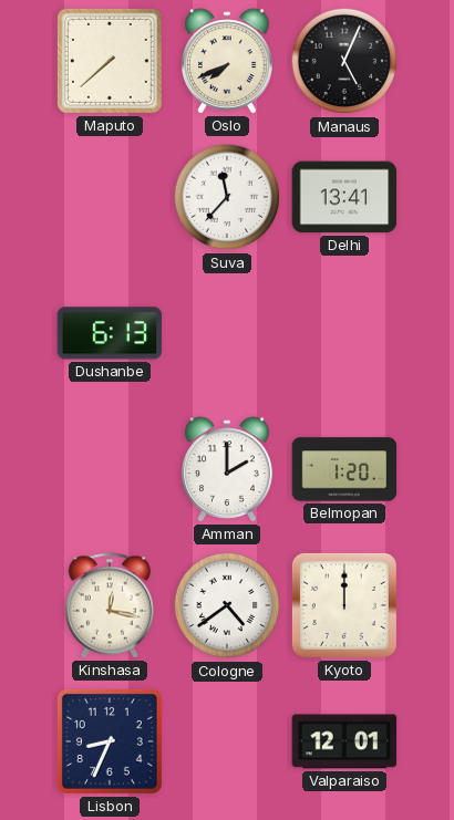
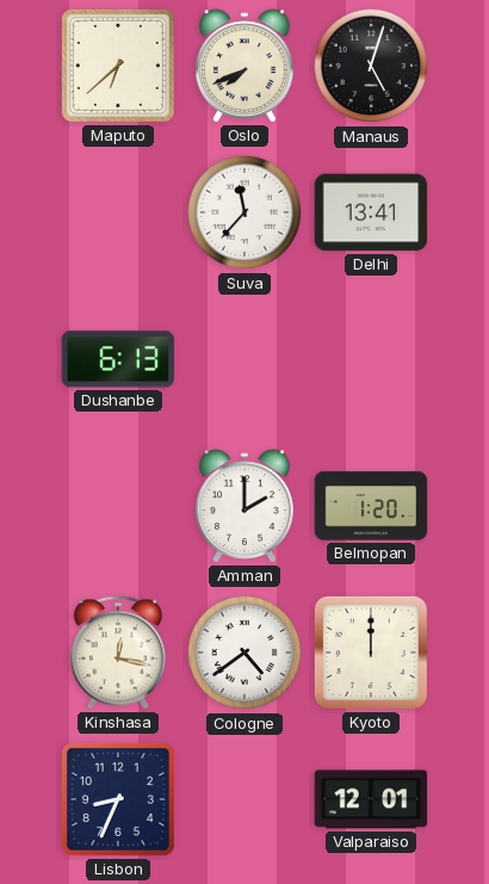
Maputo: 7:38 -> 6:38
Manaus: 5:04 -> 5:03
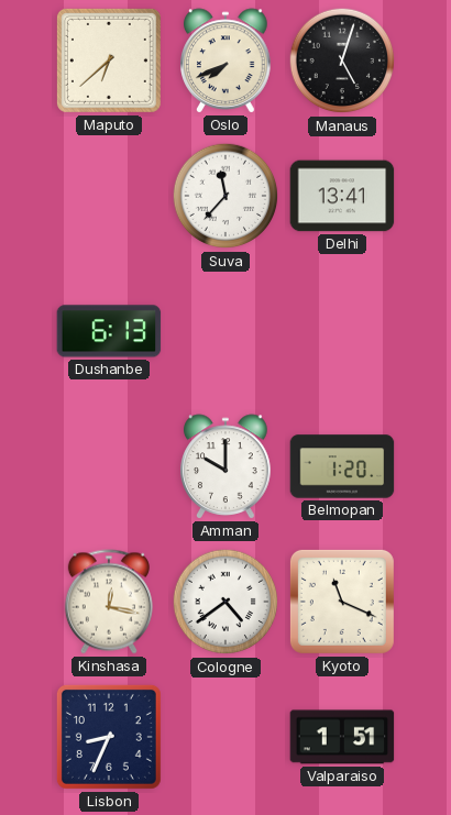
Amman: 2:00 -> 10:00
Kyoto: 12:00 -> 11:19
Valparaiso: 12:01 -> 1:51
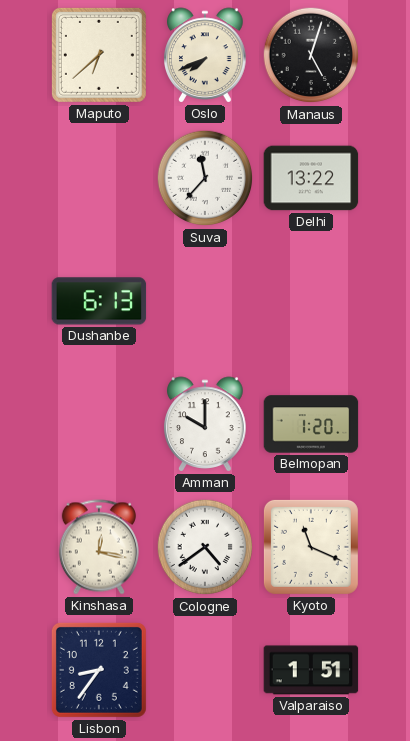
Delhi: 13:41 -> 13:22
Lisbon: 8:34 -> 8:36
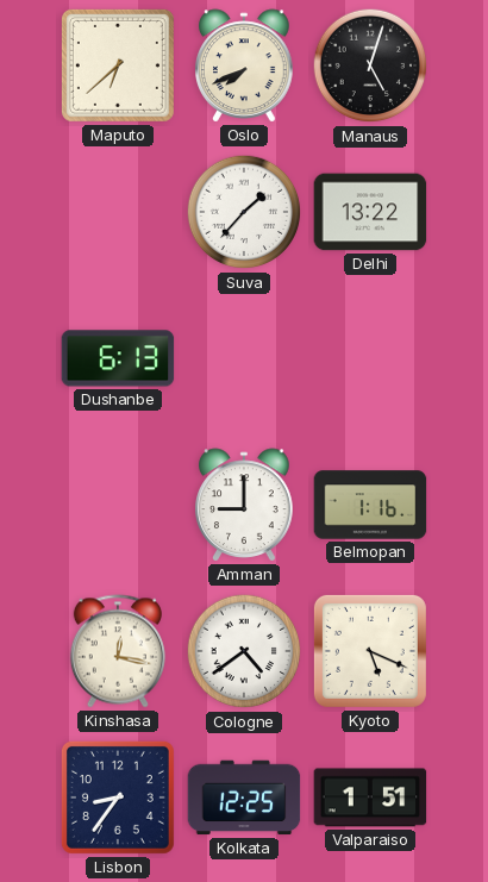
Suva: 11:37 -> 1:37
Amman: 10:00 -> 9:00
Belmopan: 1:20 -> 1:16
Kyoto: 11:19 -> 5:19
Kolkata: none -> 12:25
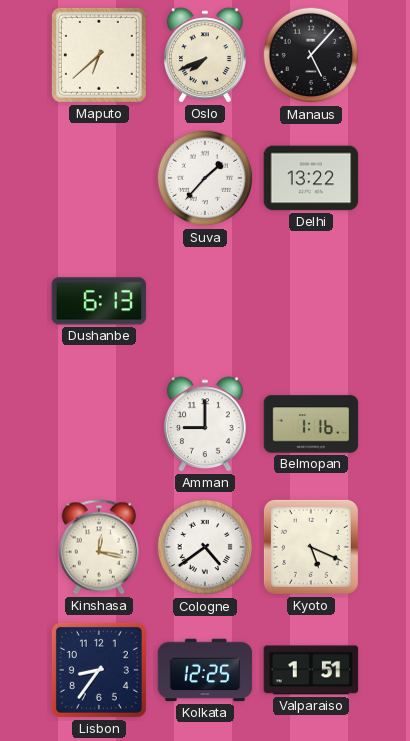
Manaus: 5:03 -> 5:07
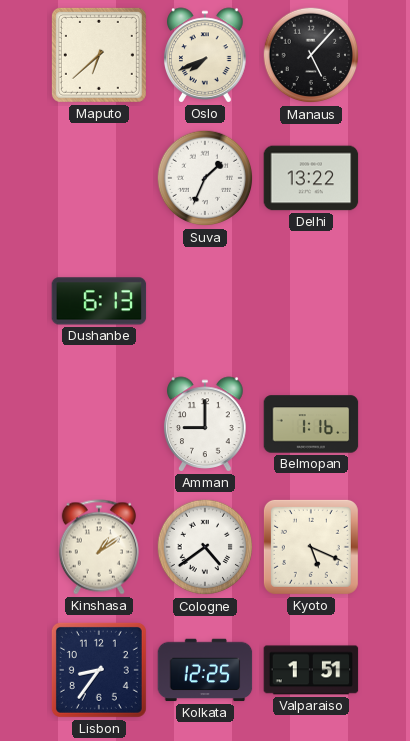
Suva: 1:37 -> 1:34
Kinshasa: 12:17 -> 1:09
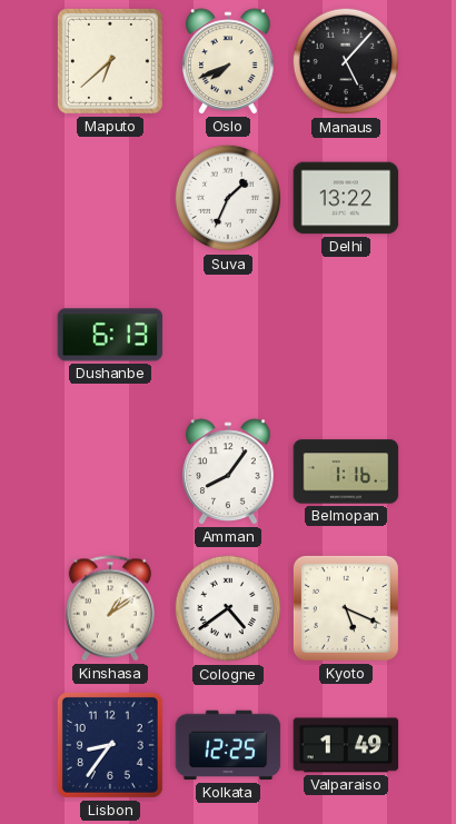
Amman: 9:00 -> 8:06
Valparaiso: 1:51 -> 1:49
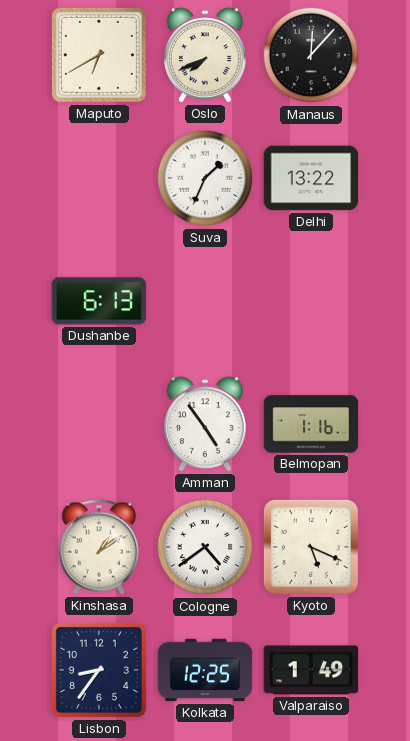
Maputo: 6:38 -> 6:40
Manaus: 5:07 -> 12:07
Amman: 8:06 -> 4:54
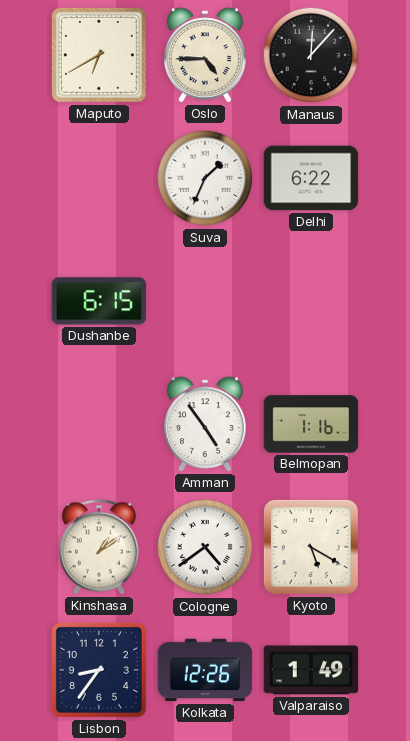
Oslo: 7:41 -> 4:45
Delhi: 13:22 -> 6:22
Dushanbe: 6:13 -> 6:15
Kyoto: 5:19 -> 5:20
Kolkata: 12:25 -> 12:26
